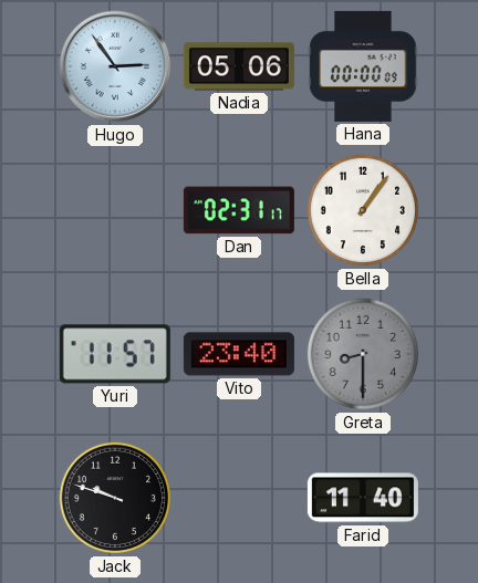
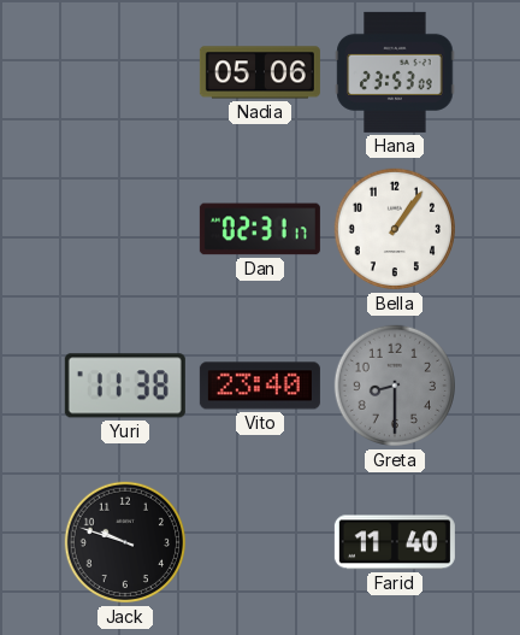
Hugo: 2:54 -> none
Hana: 00:00 -> 23:53
Yuri: 11:57 -> 11:38
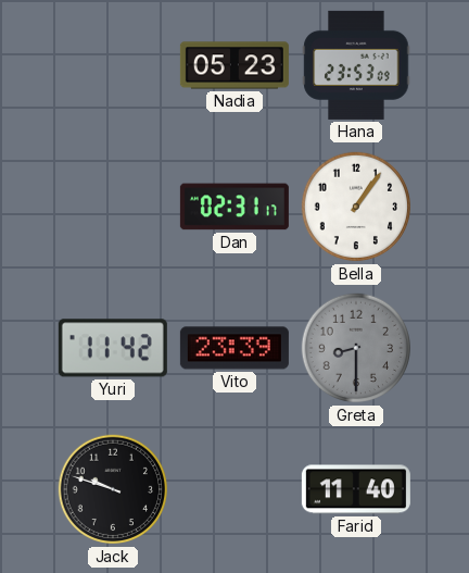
Nadia: 05:06 -> 05:23
Yuri: 11:38 -> 11:42
Vito: 23:40 -> 23:39
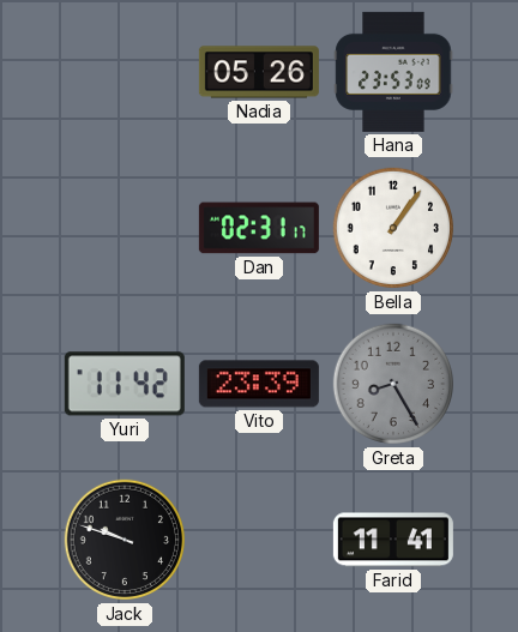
Nadia: 05:23 -> 05:26
Greta: 8:30 -> 8:25
Farid: 11:40 -> 11:41
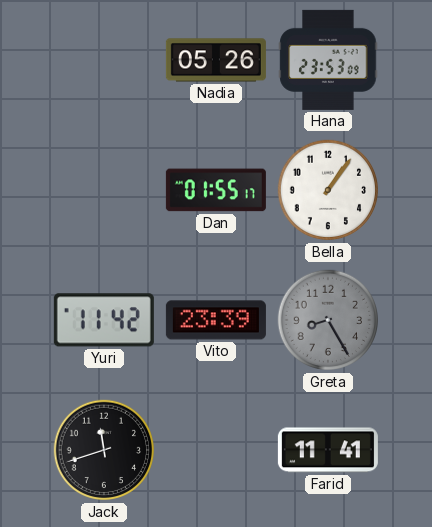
Dan: 02:31 -> 01:55
Jack: 9:48 -> 11:42
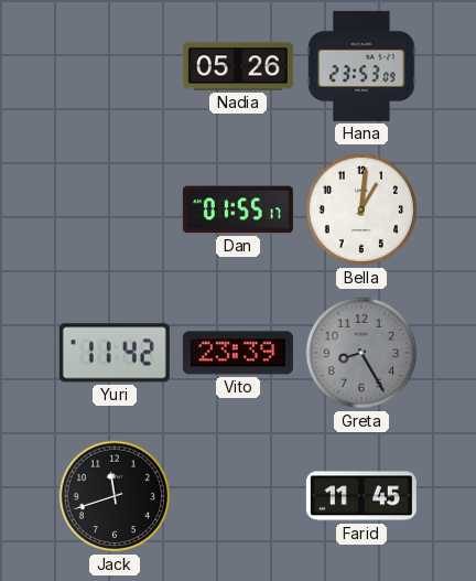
Bella: 1:06 -> 1:01
Farid: 11:41 -> 11:45
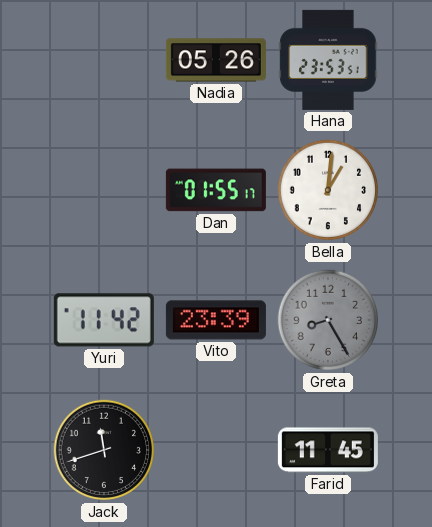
Hana: 23:53:09 -> 23:53:51
